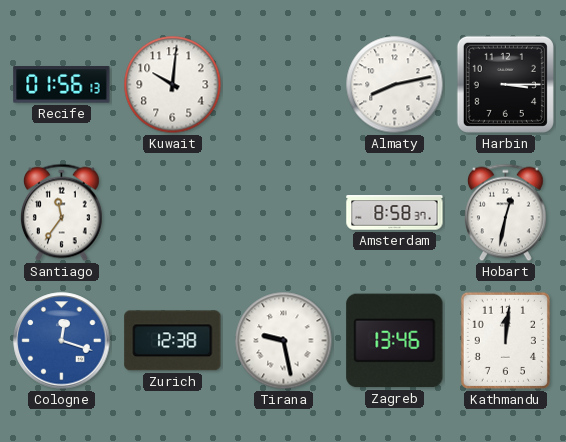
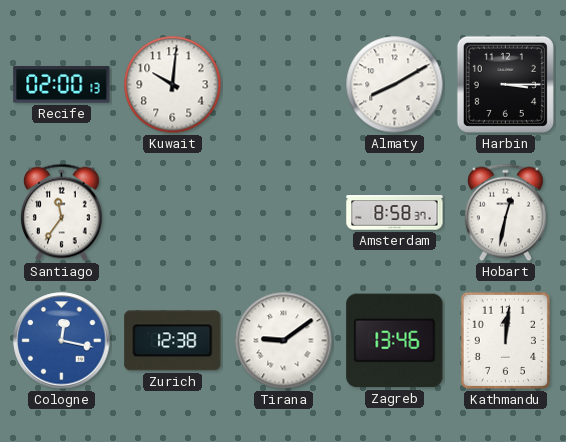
Recife: 01:56 -> 02:00
Almaty: 8:13 -> 8:10
Cologne: 12:18 -> 12:17
Tirana: 9:28 -> 9:09
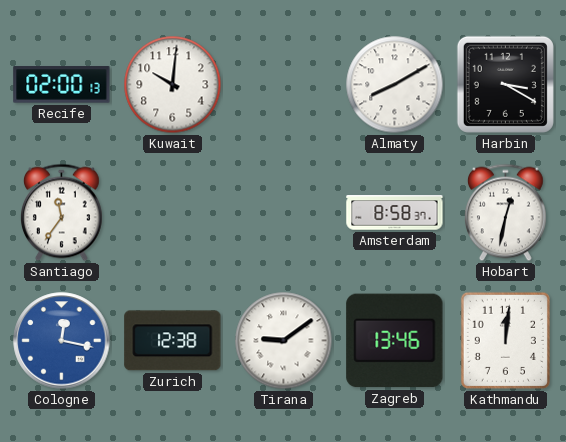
Harbin: 3:15 -> 3:20
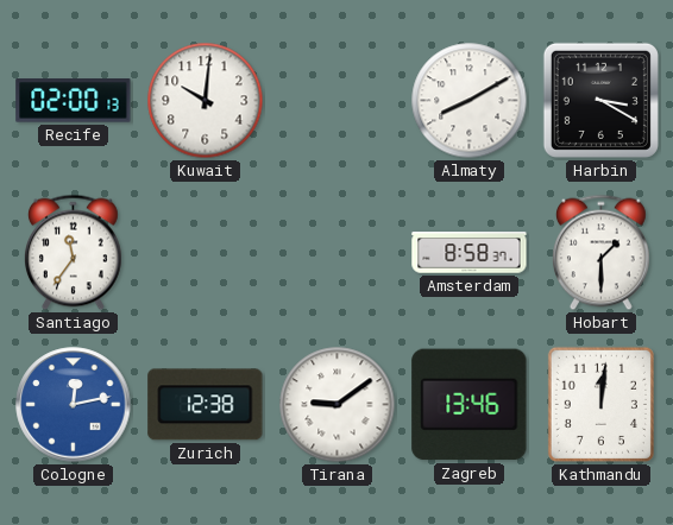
Hobart: 12:32 -> 1:30
Cologne: 12:17 -> 12:13
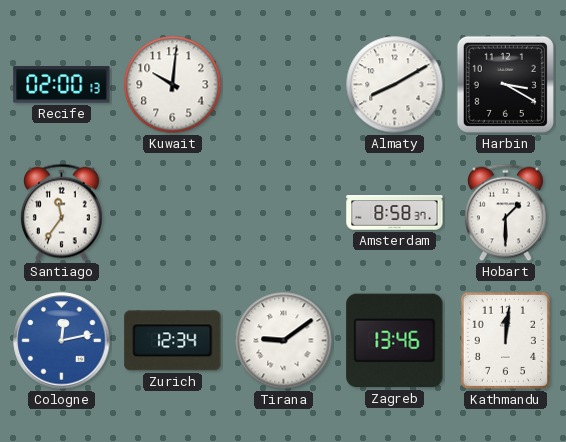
Zurich: 12:38 -> 12:34
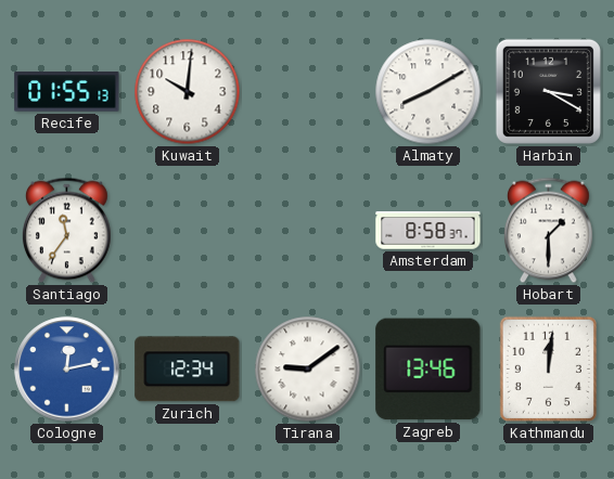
Recife: 02:00 -> 01:55
